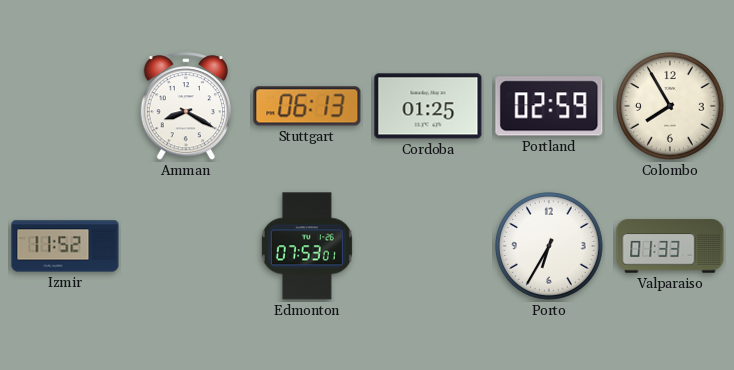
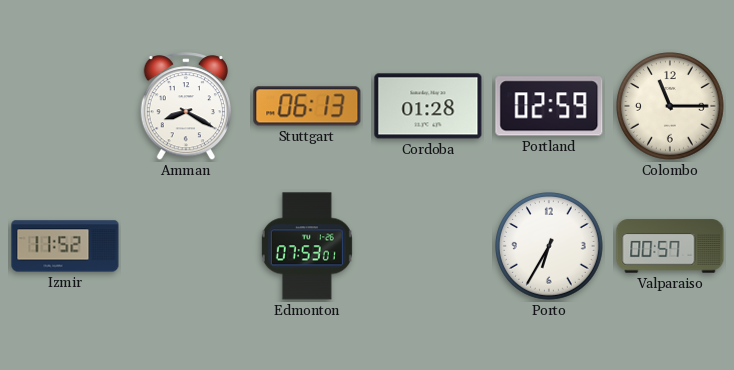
Cordoba: 01:25 -> 01:28
Colombo: 7:55 -> 11:15
Valparaiso: 01:33 -> 00:57
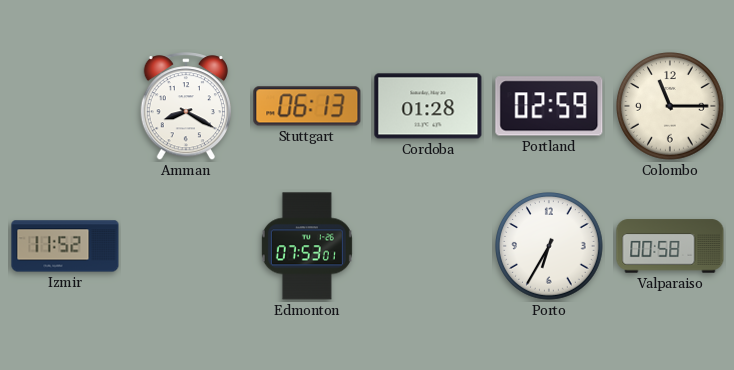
Valparaiso: 00:57 -> 00:58
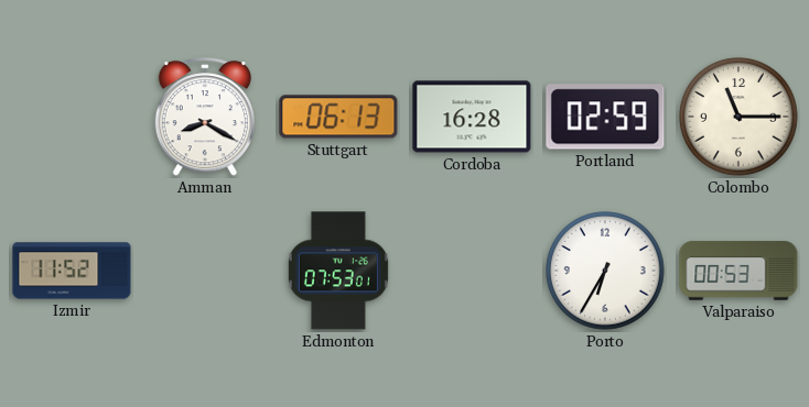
Cordoba: 01:28 -> 16:28
Valparaiso: 00:58 -> 00:53
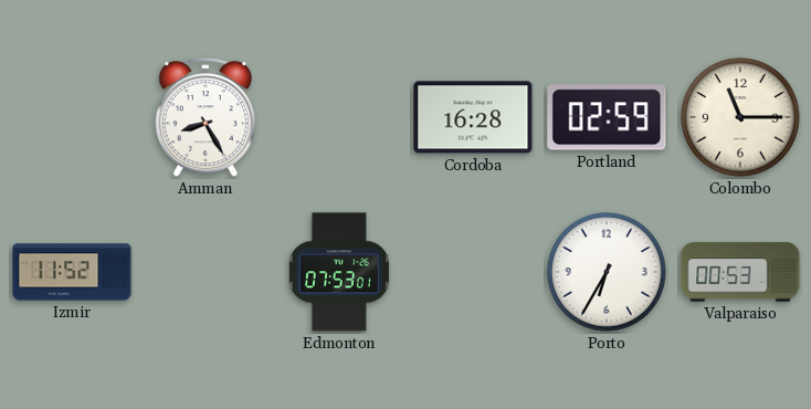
Amman: 8:20 -> 8:25
Stuttgart: 06:13 -> none
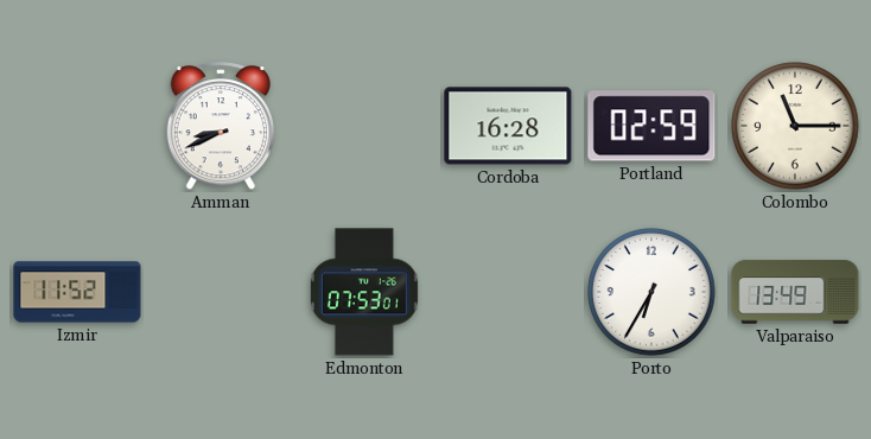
Amman: 8:25 -> 8:41
Valparaiso: 00:53 -> 13:49
